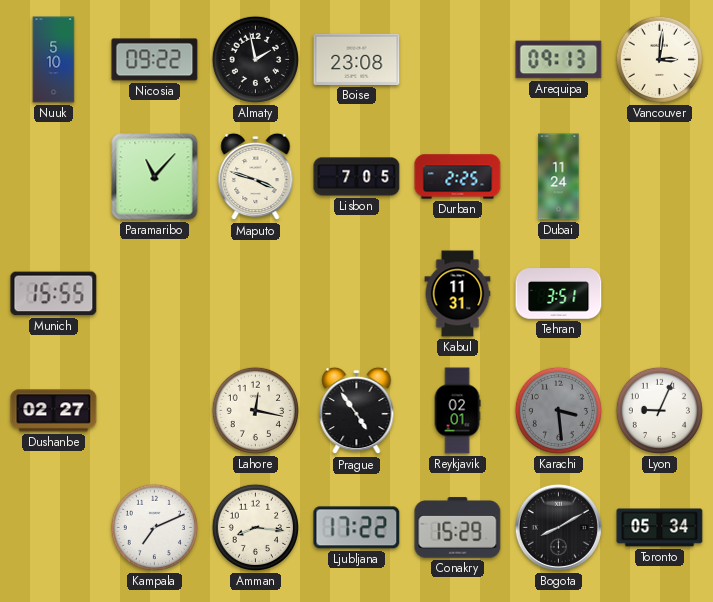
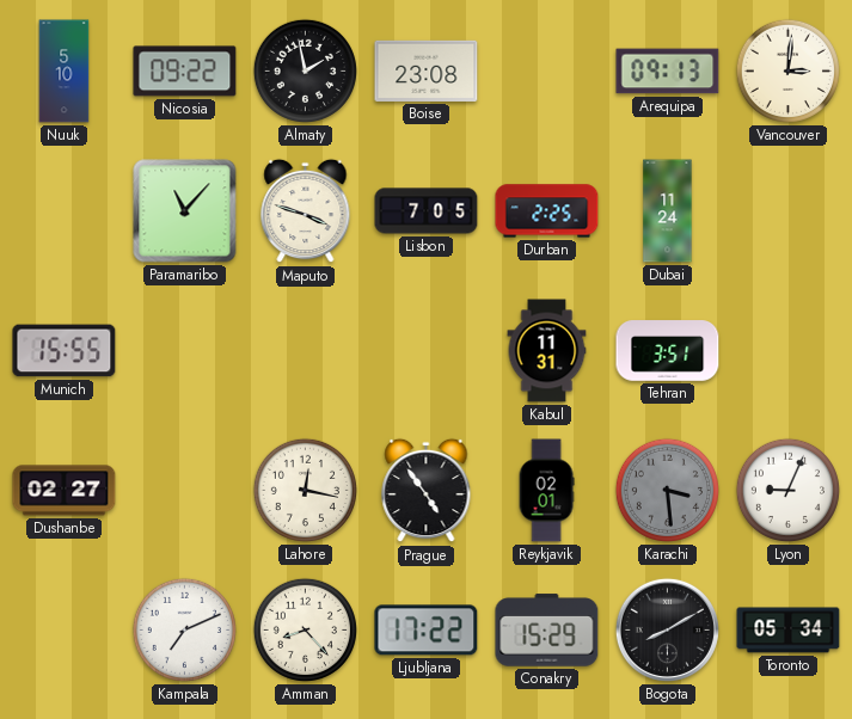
Amman: 8:16 -> 8:23
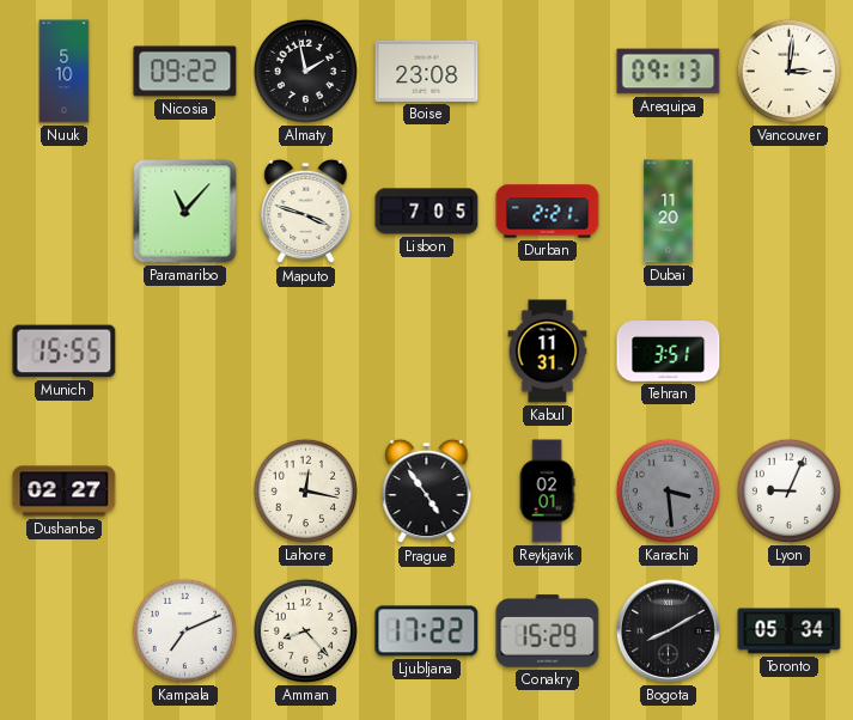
Durban: 2:25 -> 2:21
Dubai: 11:24 -> 11:20
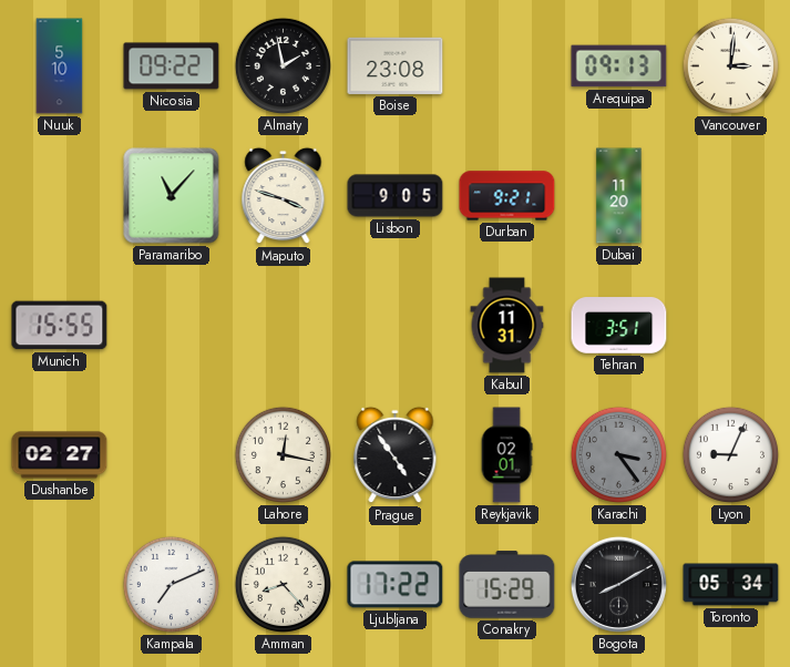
Lisbon: 7:05 -> 9:05
Durban: 2:21 -> 9:21
Karachi: 3:29 -> 3:24
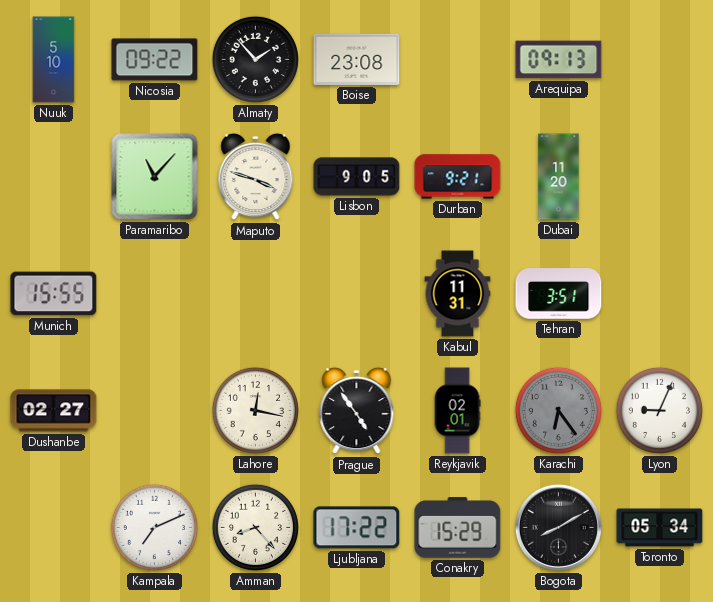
Almaty: 1:58 -> 1:53
Vancouver: 3:01 -> none
Karachi: 3:24 -> 6:24
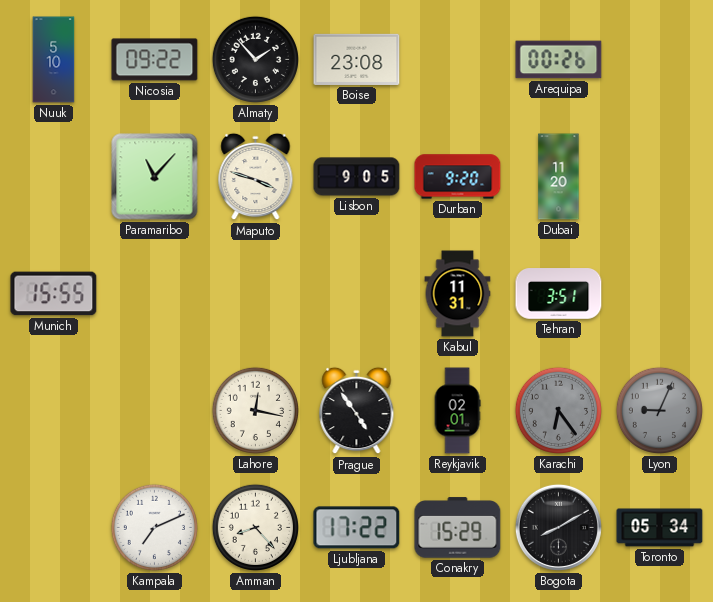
Arequipa: 09:13 -> 00:26
Durban: 9:21 -> 9:20
Dushanbe: 02:27 -> none
Lyon dial: white -> grey
